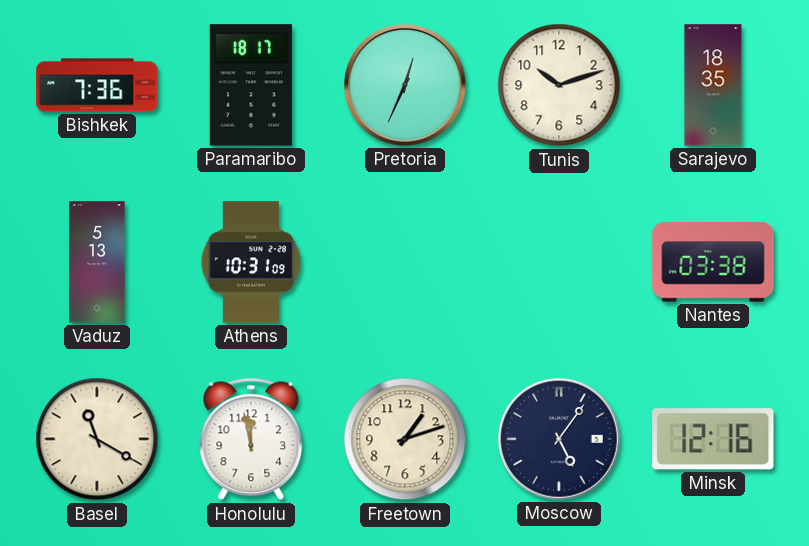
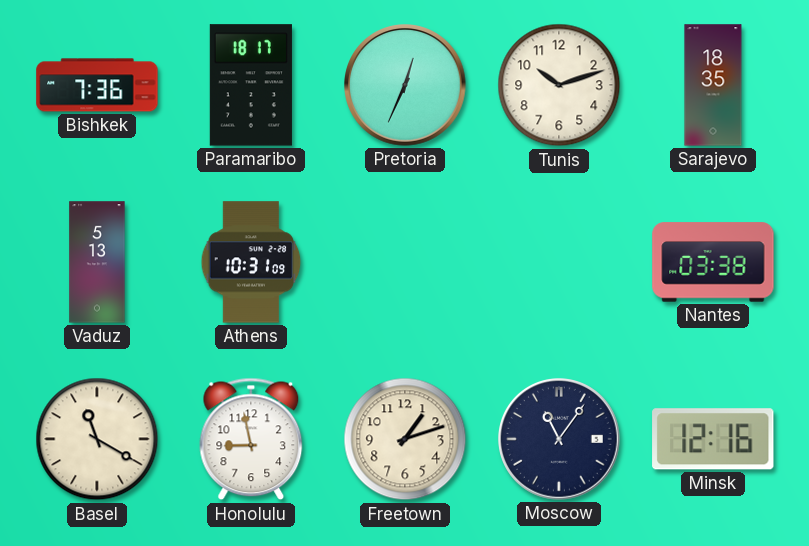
Honolulu: 11:58 -> 8:58
Moscow: 5:06 -> 11:06
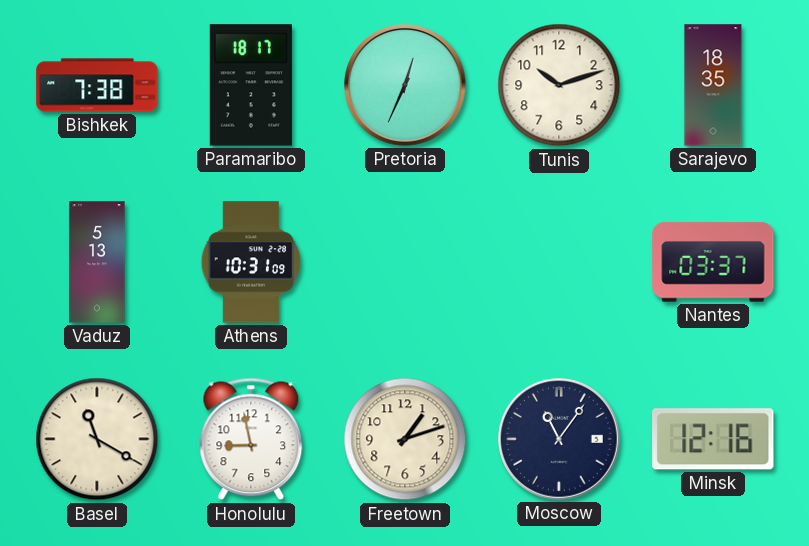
Bishkek: 7:36 -> 7:38
Nantes: 03:38 -> 03:37
